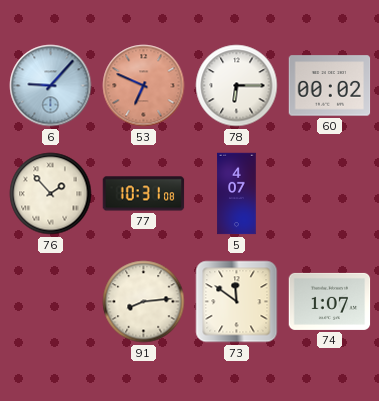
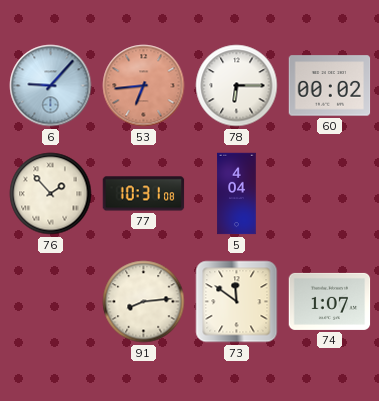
53: 6:49 -> 6:44
5: 4:07 -> 4:04
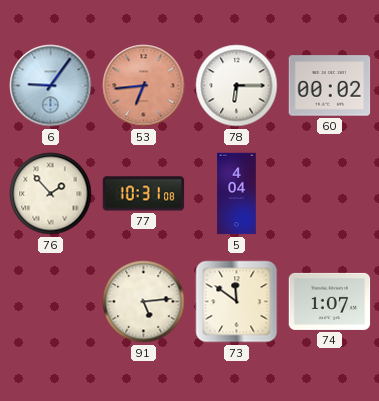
6: 9:07 -> 9:06
91: 8:14 -> 5:14
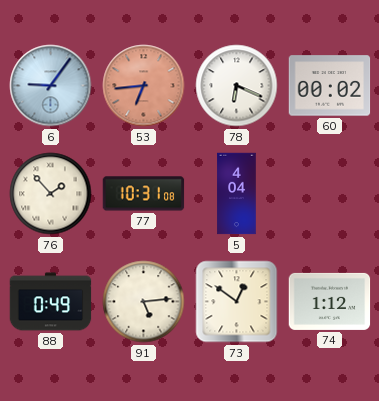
78: 6:15 -> 6:19
88: none -> 0:49
73: 11:51 -> 12:51
74: 1:07 -> 1:12
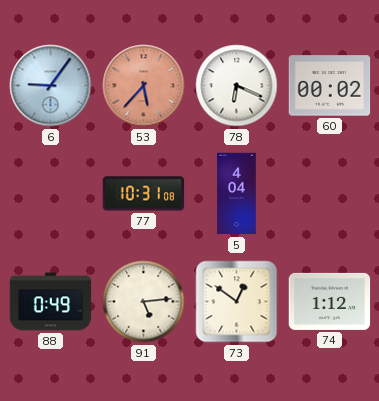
53: 6:44 -> 5:37
76: 1:53 -> none
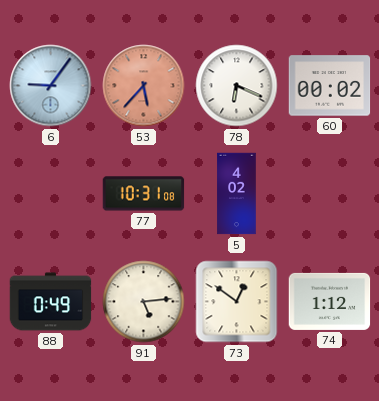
5: 4:04 -> 4:02
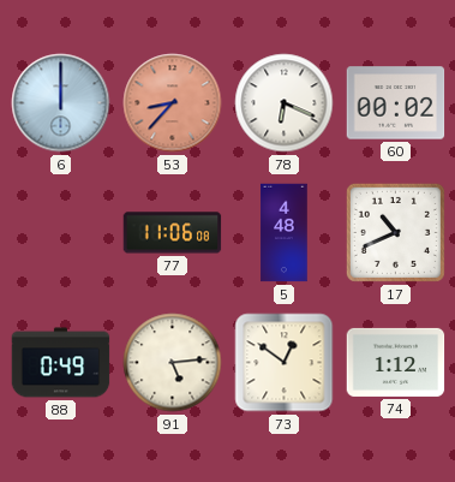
6: 9:06 -> 12:00
53: 5:37 -> 8:37
77: 10:31 -> 11:06
5: 4:02 -> 4:48
17: none -> 10:41
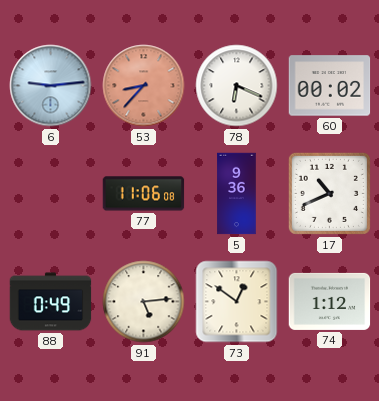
6: 12:00 -> 9:14
5: 4:48 -> 9:36
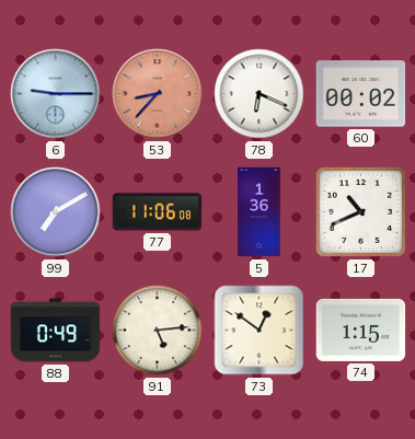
6: 9:14 -> 9:15
99: none -> 7:10
5: 9:36 -> 1:36
74: 1:12 -> 1:15
